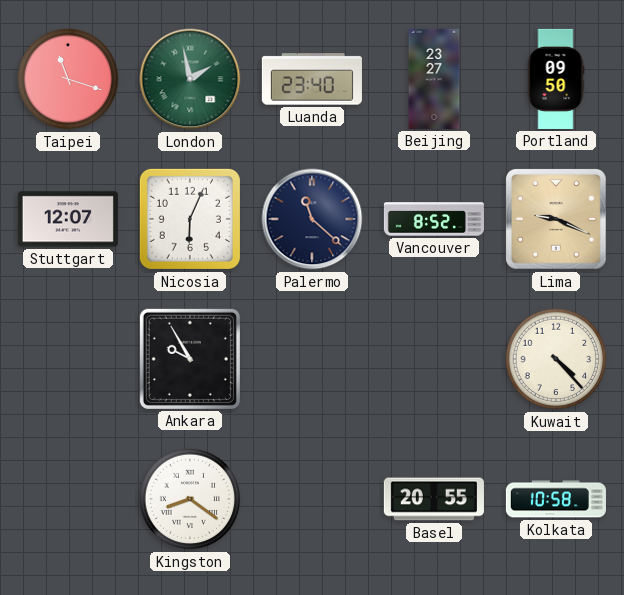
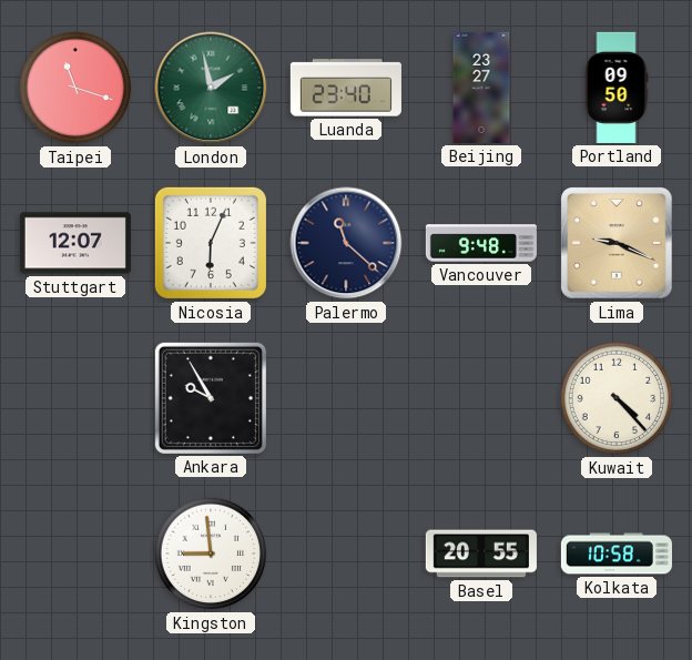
Vancouver: 8:52 -> 9:48
Kingston: 8:21 -> 8:59
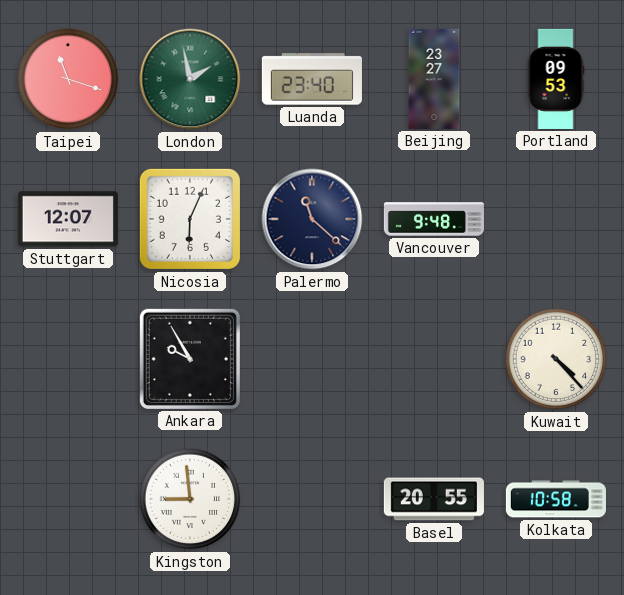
Portland: 09:50 -> 09:53
Lima: 9:19 -> none
